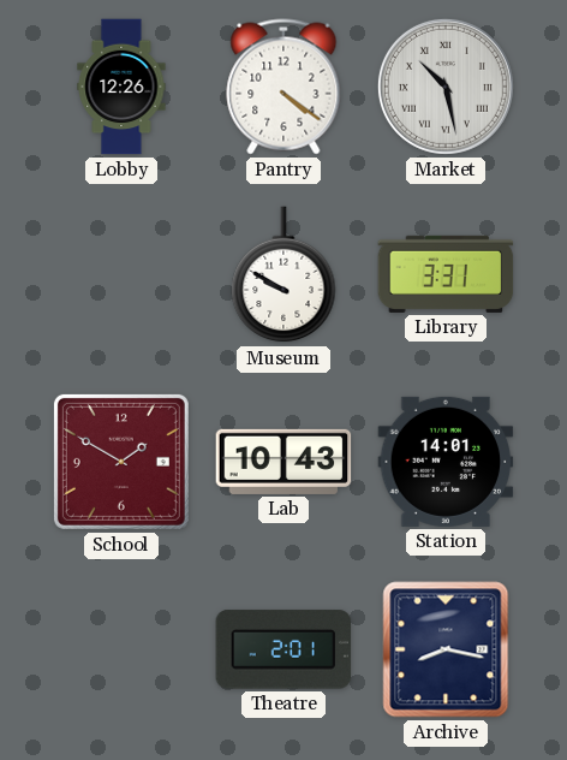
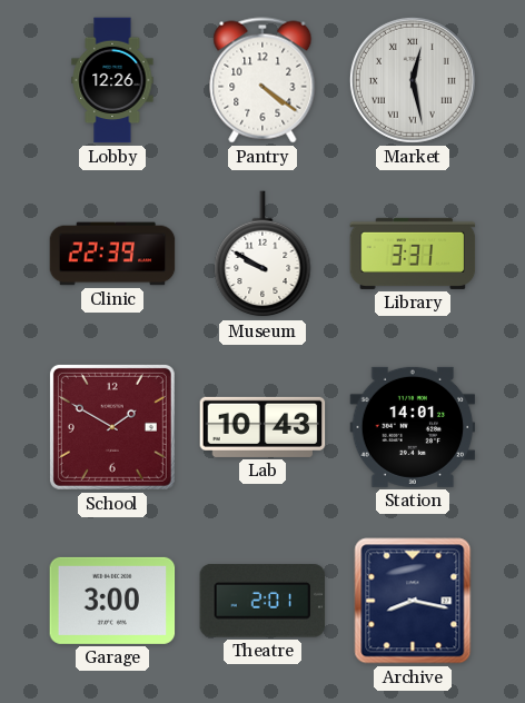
Market: 10:28 -> 12:28
Clinic: none -> 22:39
Garage: none -> 3:00
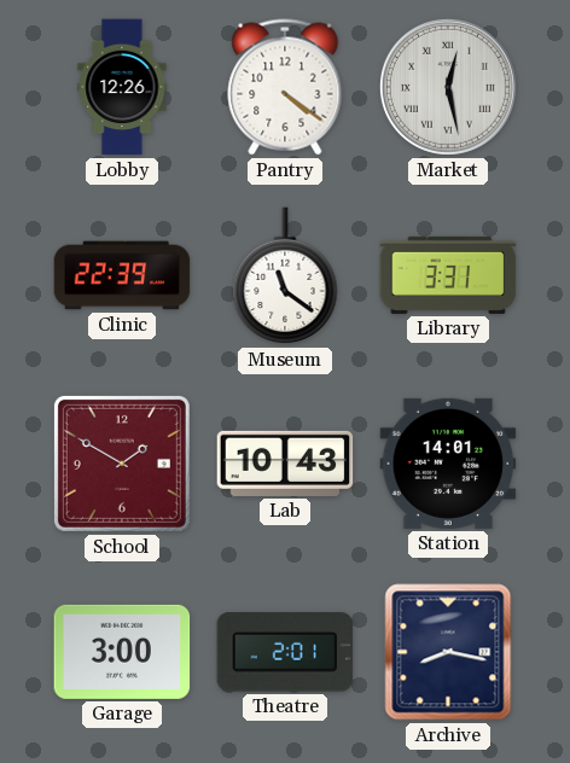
Museum: 9:50 -> 11:21
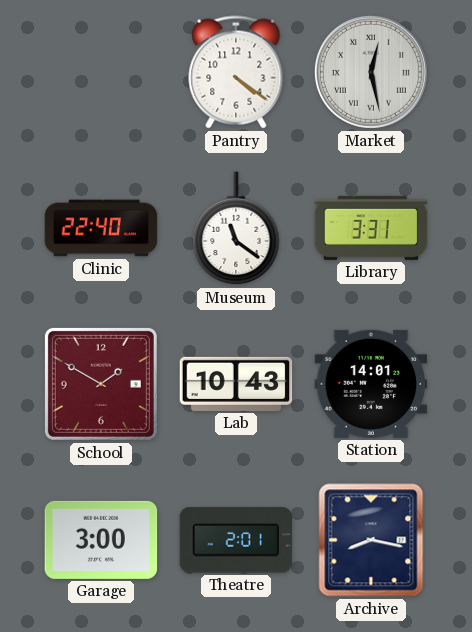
Lobby: 12:26 -> none
Clinic: 22:39 -> 22:40
